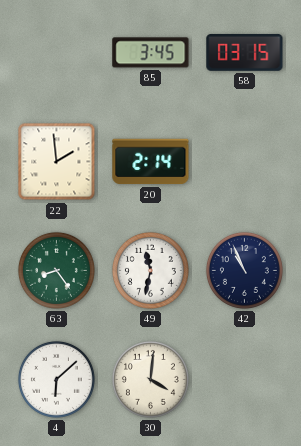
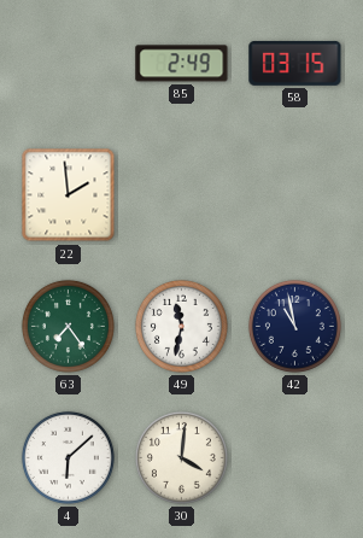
85: 3:45 -> 2:49
20: 2:14 -> none
63: 8:24 -> 7:24
42: 10:56 -> 10:58
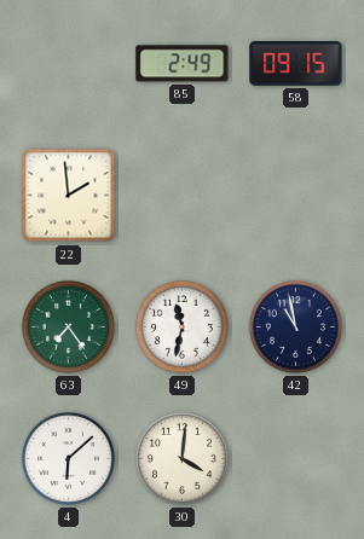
58: 03:15 -> 09:15
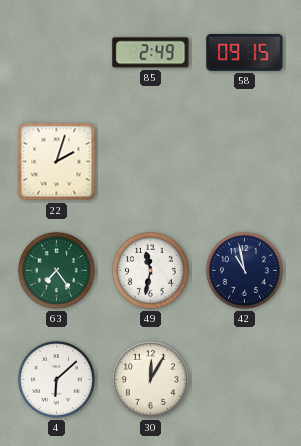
22: 1:59 -> 2:03
30: 4:01 -> 12:05
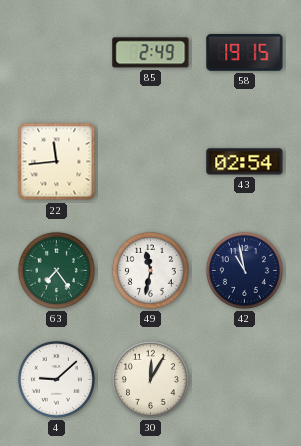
58: 09:15 -> 19:15
22: 2:03 -> 11:44
43: none -> 02:54
4: 6:08 -> 9:08
